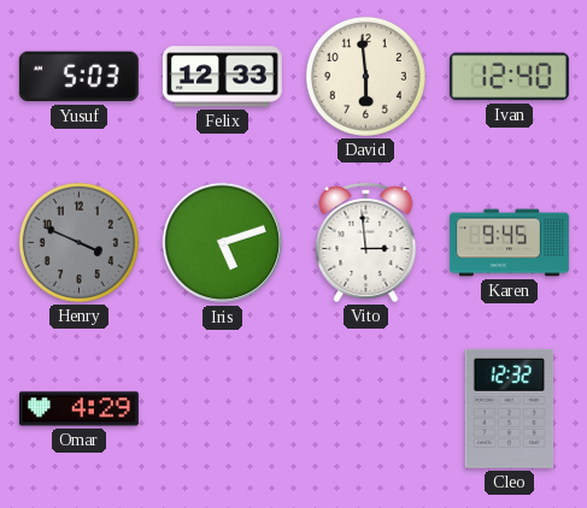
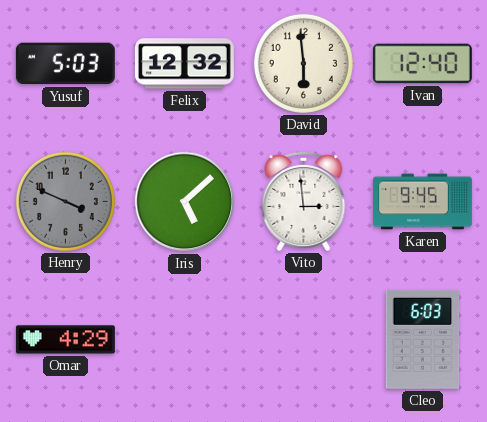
Felix: 12:33 -> 12:32
Iris: 5:12 -> 5:08
Cleo: 12:32 -> 6:03
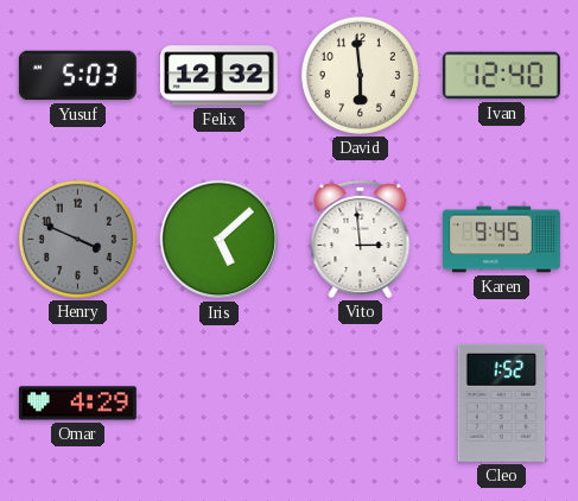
Cleo: 6:03 -> 1:52
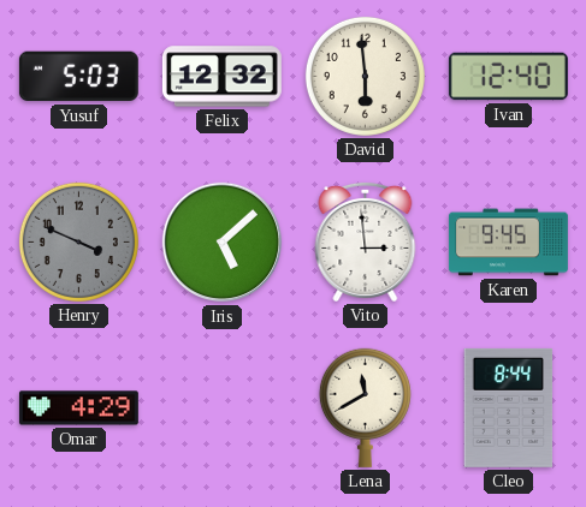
Lena: none -> 11:40
Cleo: 1:52 -> 8:44
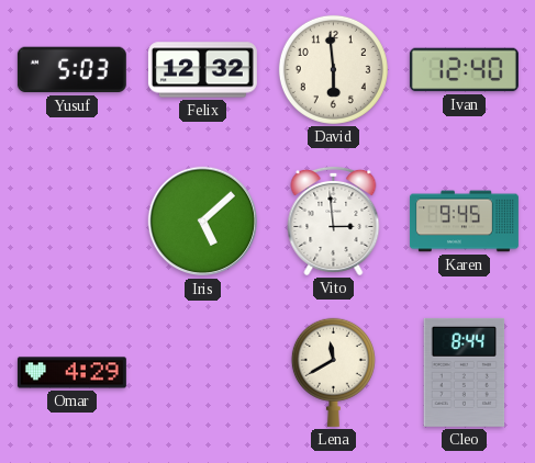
Henry: 3:49 -> none
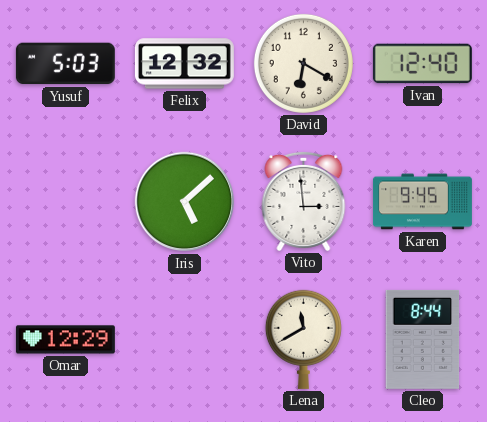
David: 5:59 -> 6:20
Omar: 4:29 -> 12:29
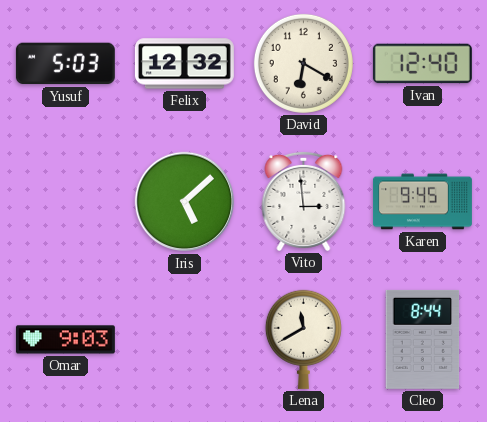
Omar: 12:29 -> 9:03
